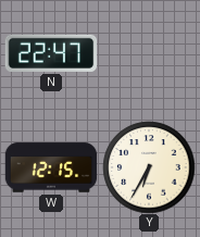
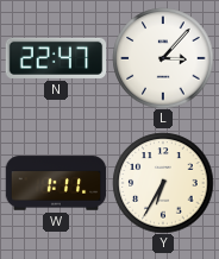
L: none -> 3:07
W: 12:15 -> 1:11
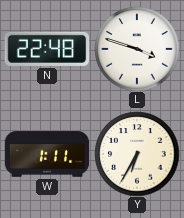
N: 22:47 -> 22:48
L: 3:07 -> 3:48
